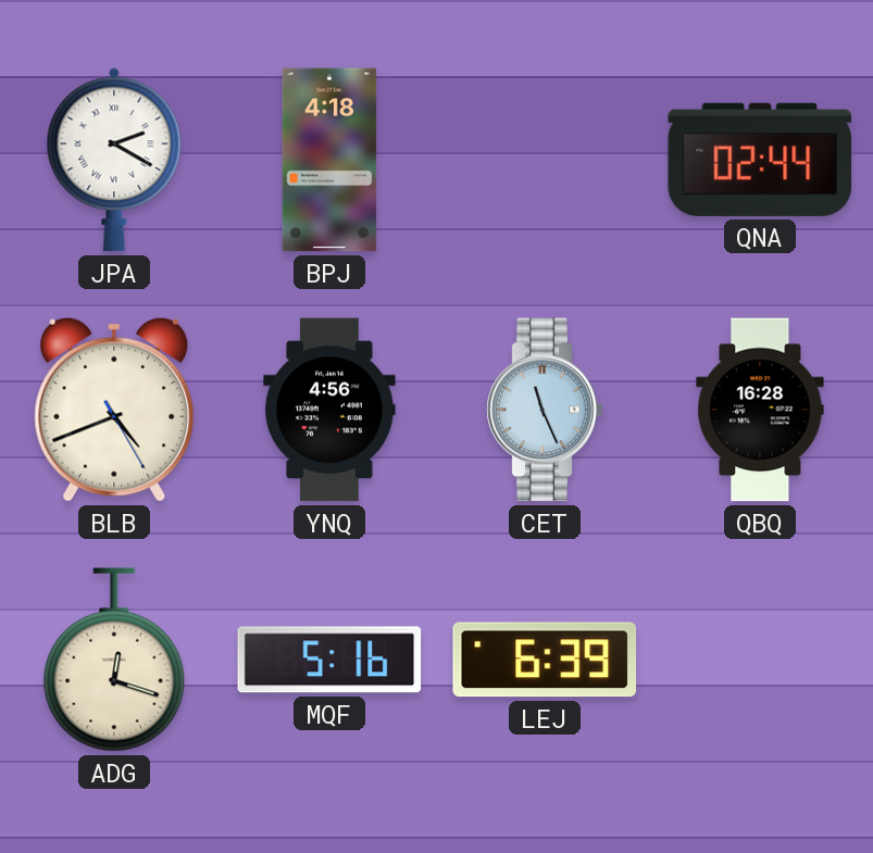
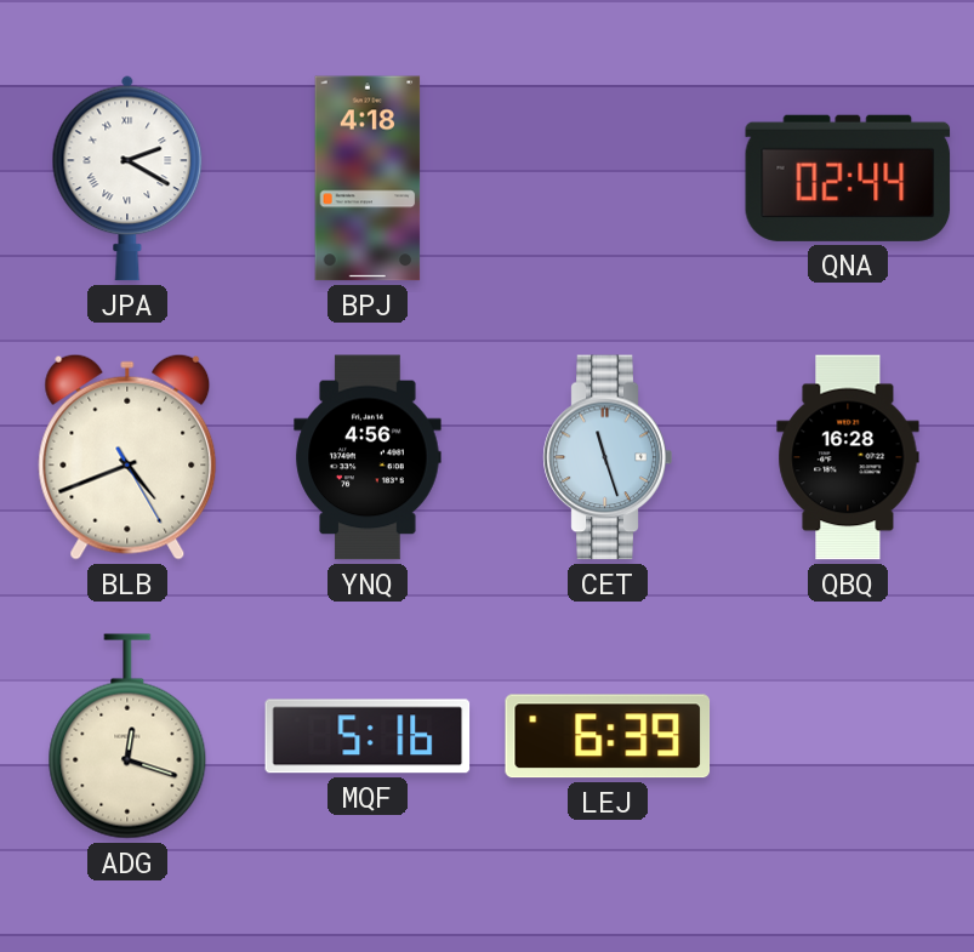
CET: 11:26 -> 11:27
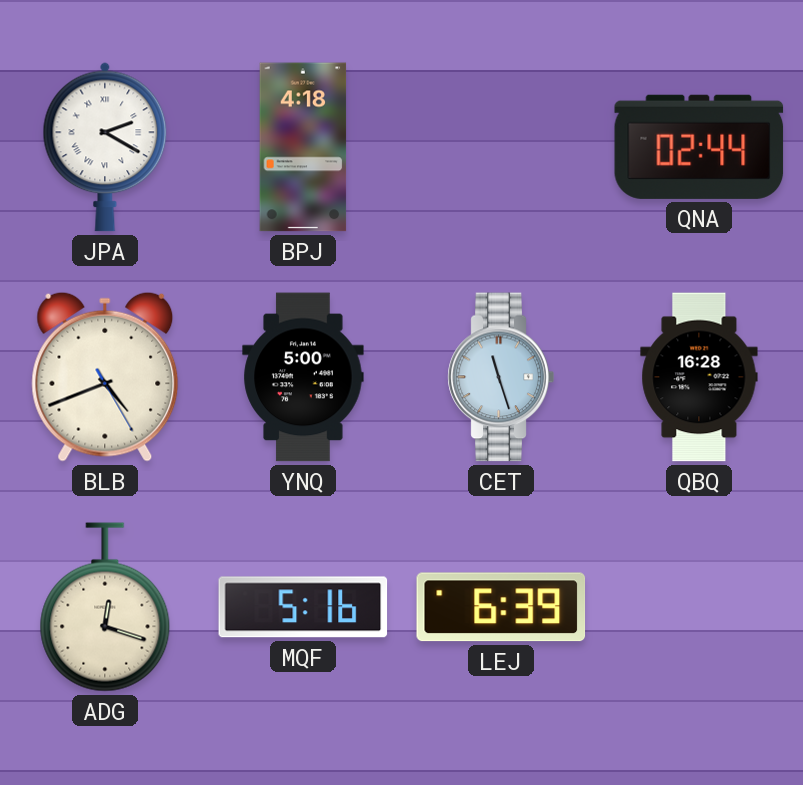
YNQ: 4:56 -> 5:00
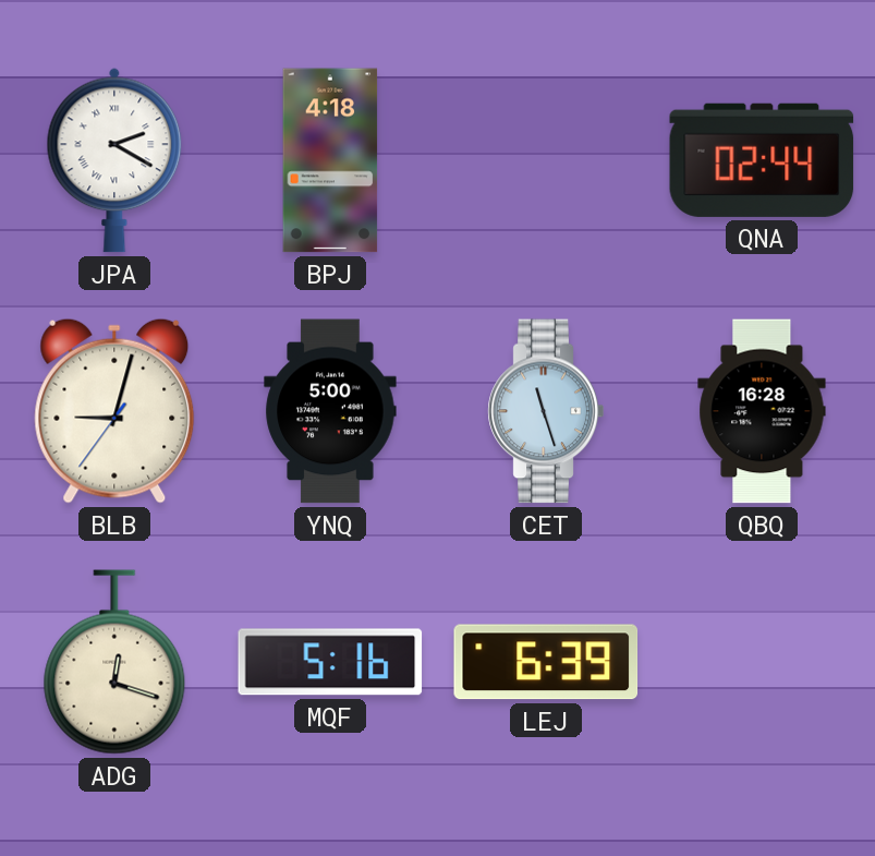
BLB: 4:41 -> 9:02
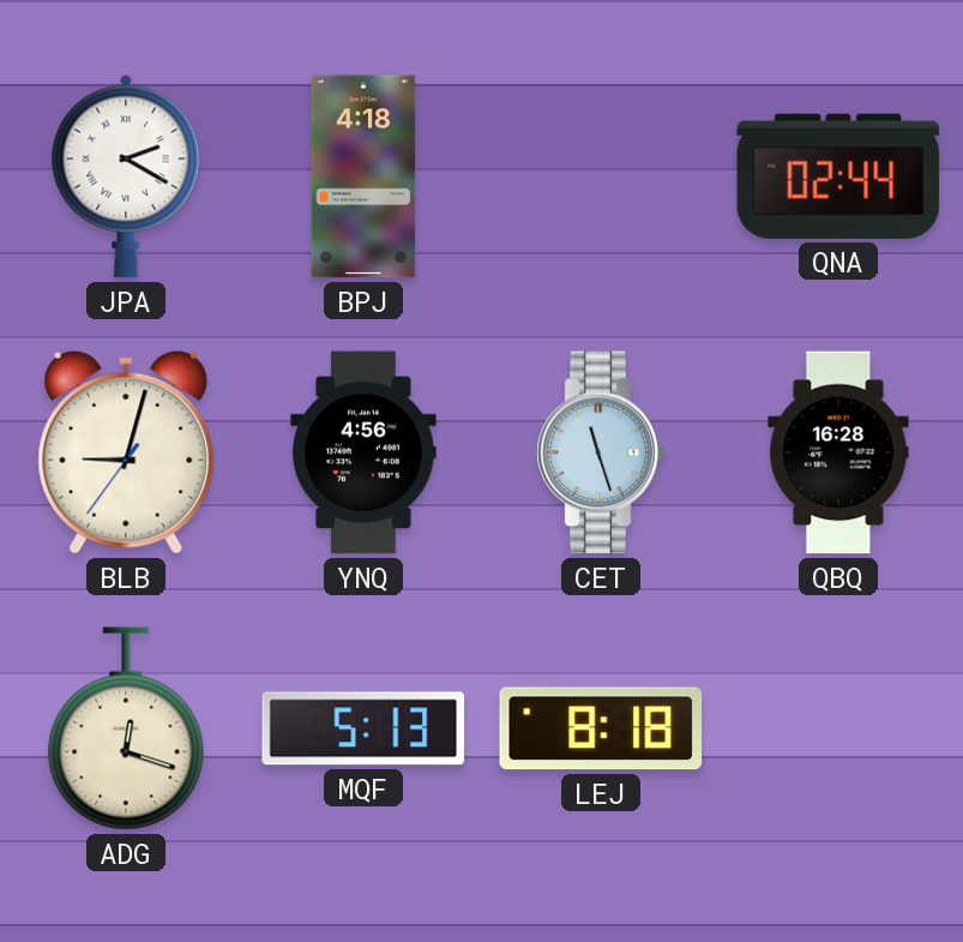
YNQ: 5:00 -> 4:56
MQF: 5:16 -> 5:13
LEJ: 6:39 -> 8:18
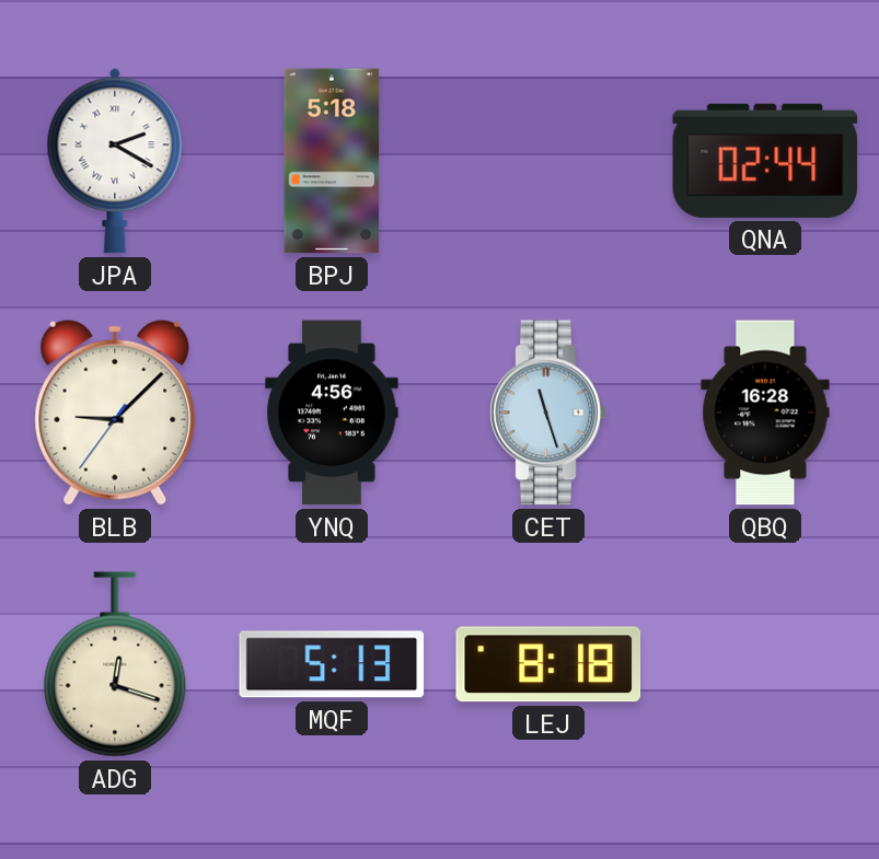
BPJ: 4:18 -> 5:18
BLB: 9:02 -> 9:07
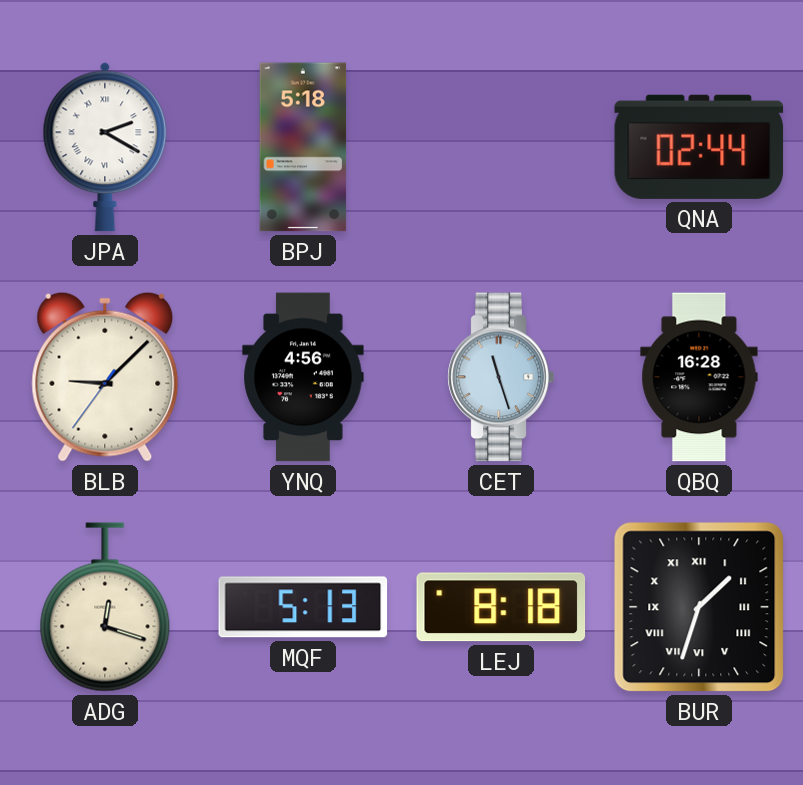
BUR: none -> 1:33
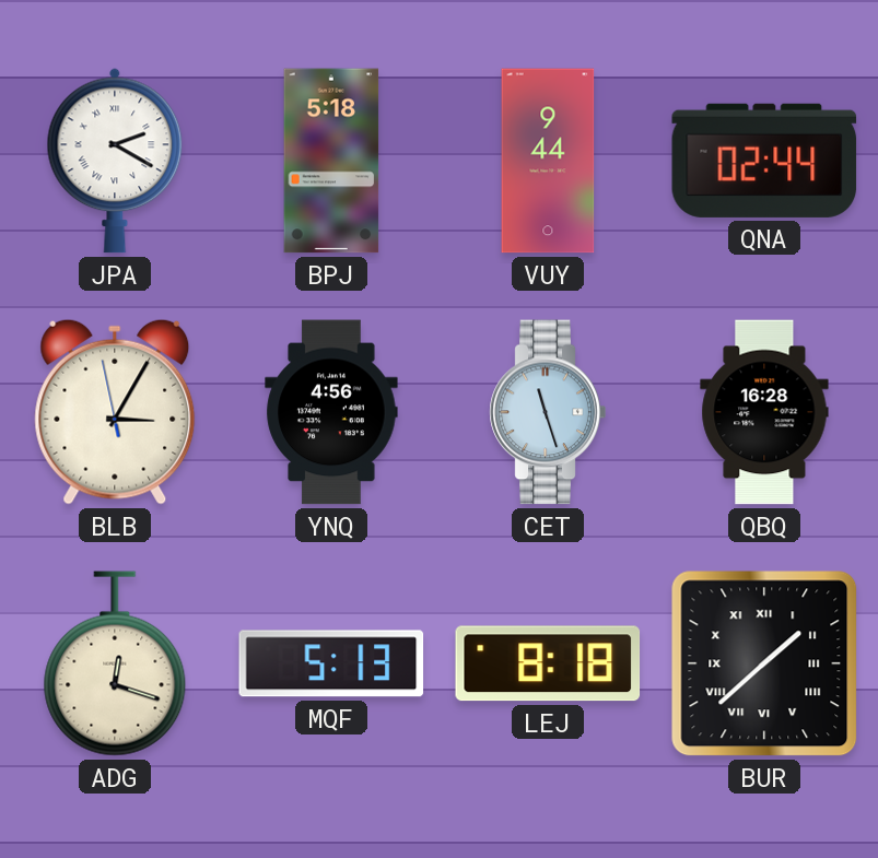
VUY: none -> 9:44
BLB: 9:07 -> 3:04
BUR: 1:33 -> 1:38
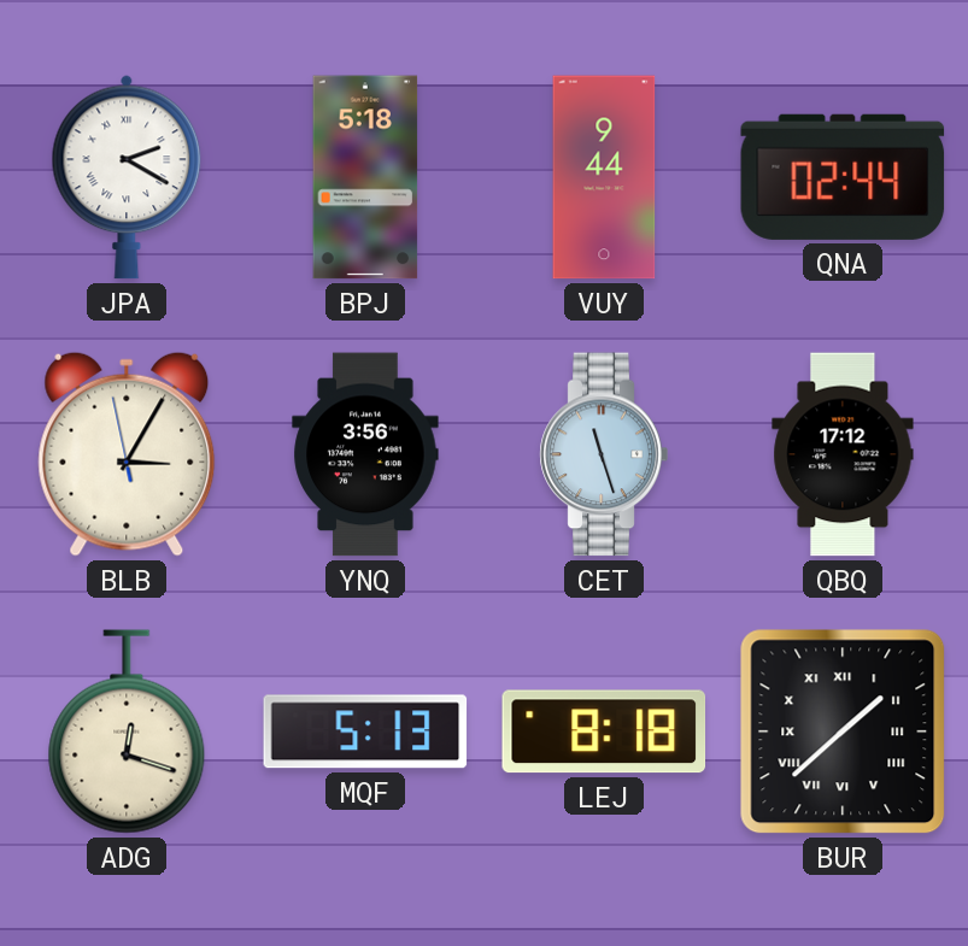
YNQ: 4:56 -> 3:56
QBQ: 16:28 -> 17:12
